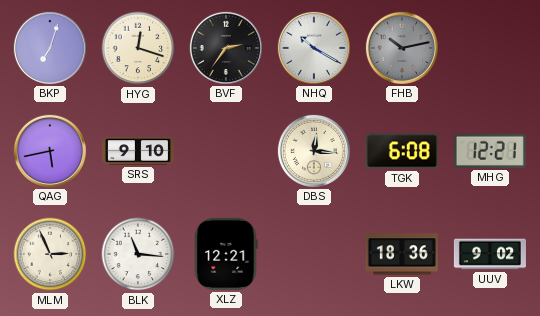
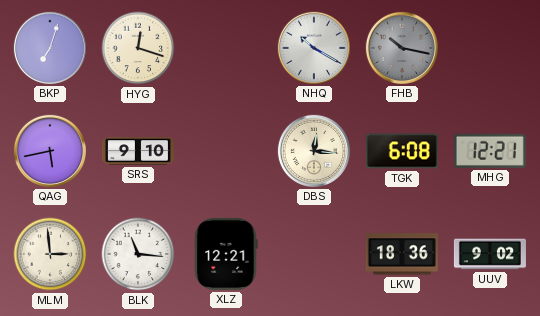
BVF: 2:36 -> none
FHB: 10:13 -> 10:17
MLM: 2:56 -> 2:59
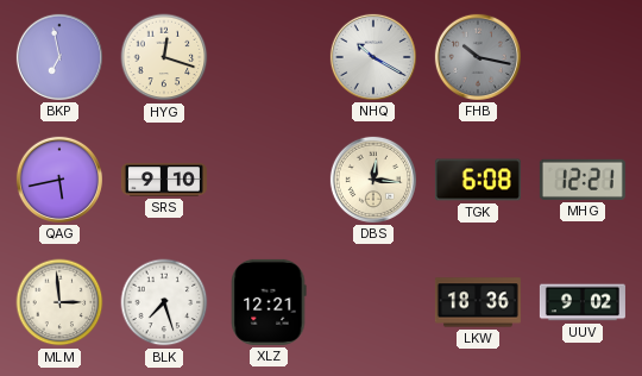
BKP: 7:03 -> 6:58
BLK: 11:16 -> 7:27
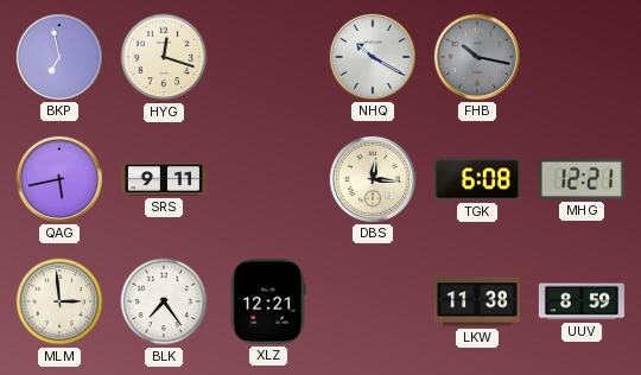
SRS: 9:10 -> 9:11
BLK: 7:27 -> 7:24
LKW: 18:36 -> 11:38
UUV: 9:02 -> 8:59
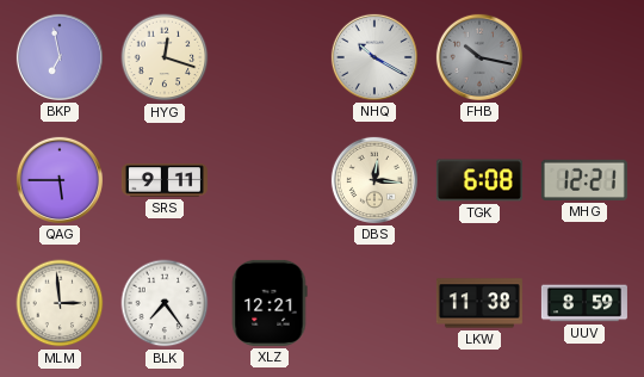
QAG: 5:43 -> 5:45
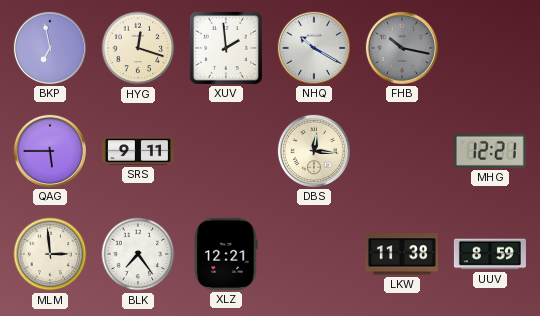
XUV: none -> 1:59
TGK: 6:08 -> none
